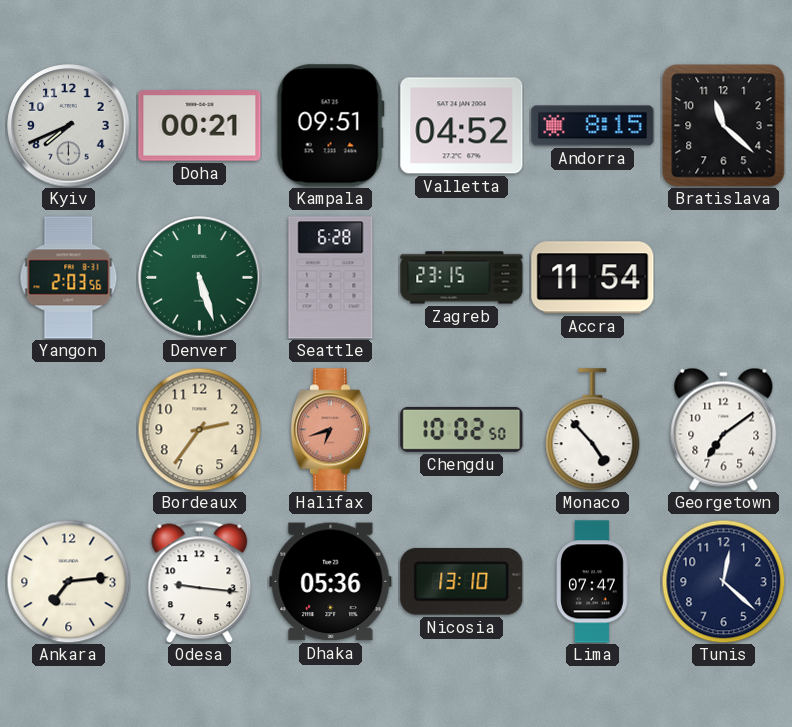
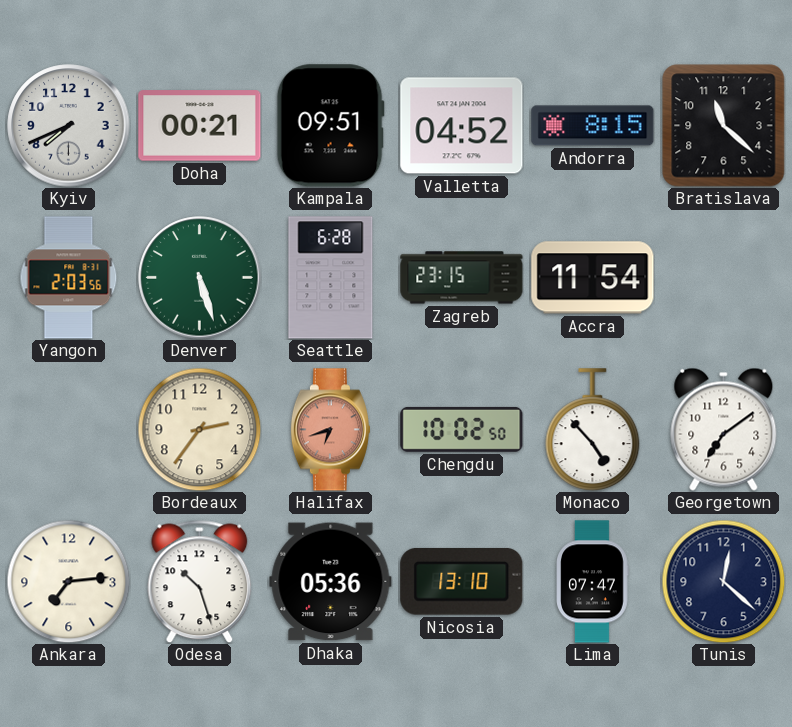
Odesa: 9:16 -> 10:27
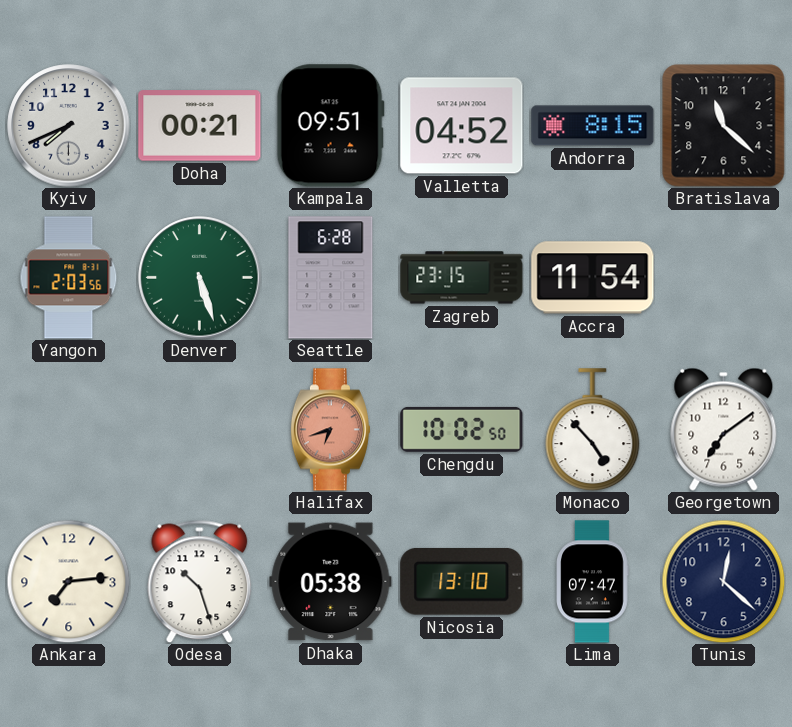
Bordeaux: 2:36 -> none
Dhaka: 05:36 -> 05:38
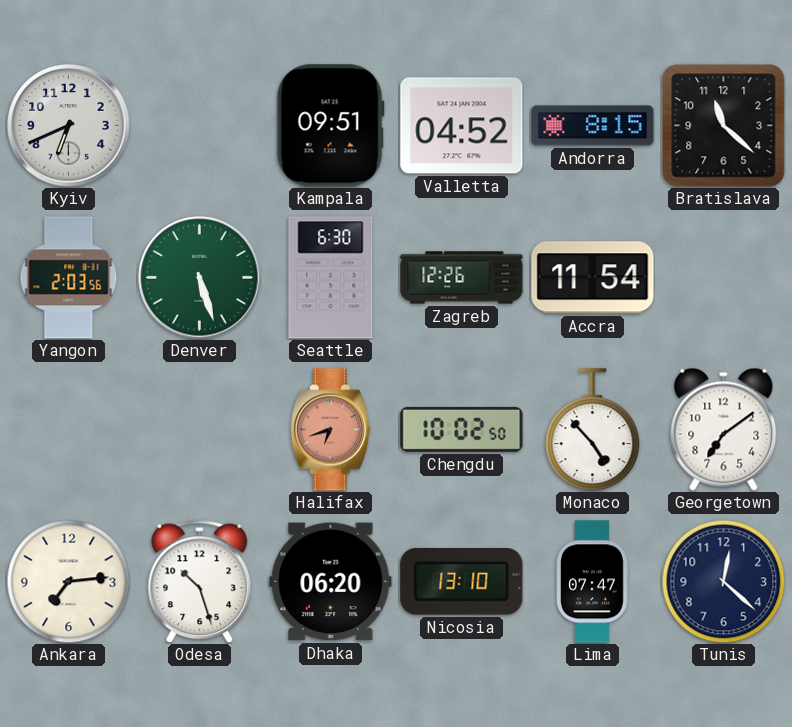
Kyiv: 7:41 -> 6:41
Doha: 00:21 -> none
Seattle: 6:28 -> 6:30
Zagreb: 23:15 -> 12:26
Dhaka: 05:38 -> 06:20
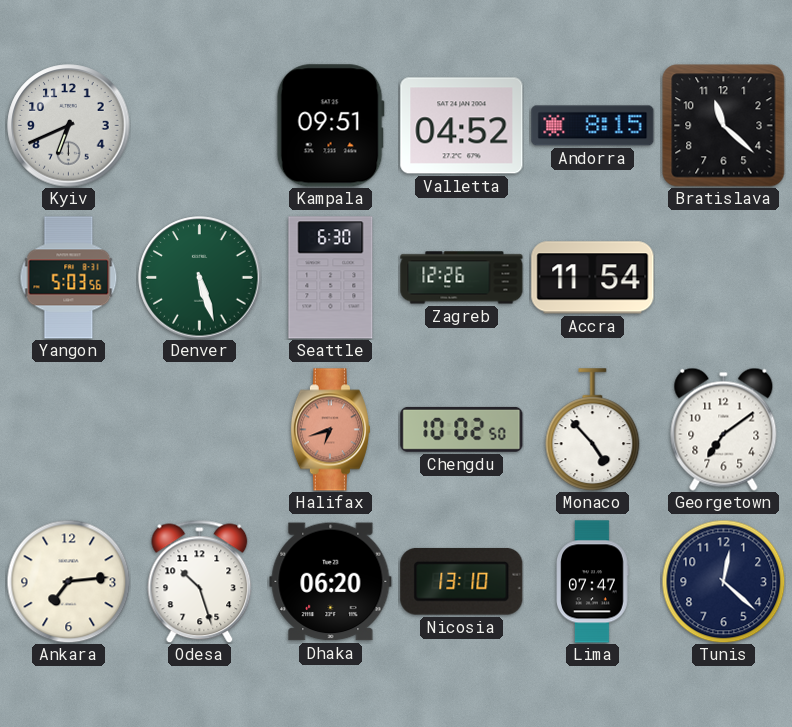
Yangon: 2:03 -> 5:03
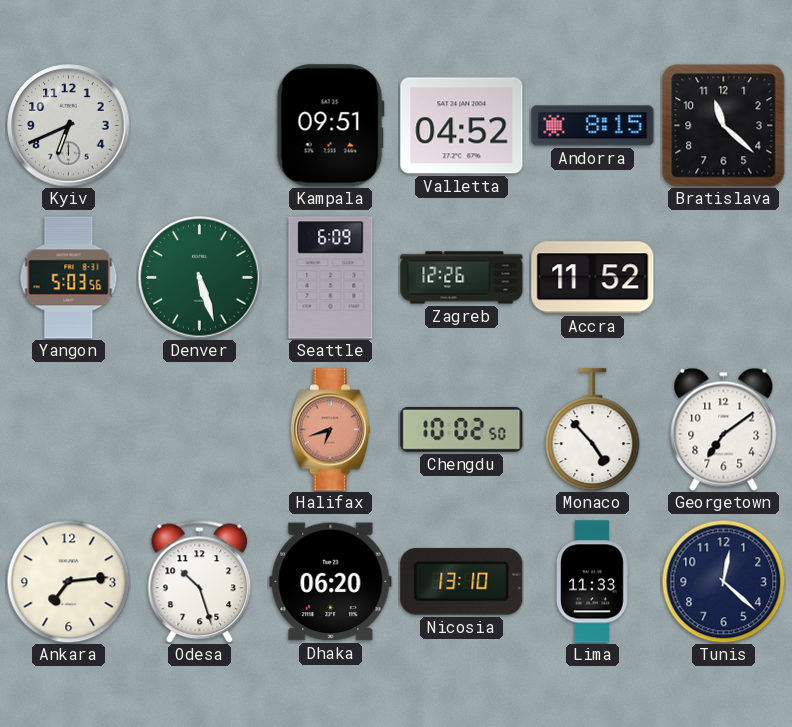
Seattle: 6:30 -> 6:09
Accra: 11:54 -> 11:52
Lima: 07:47 -> 11:33
